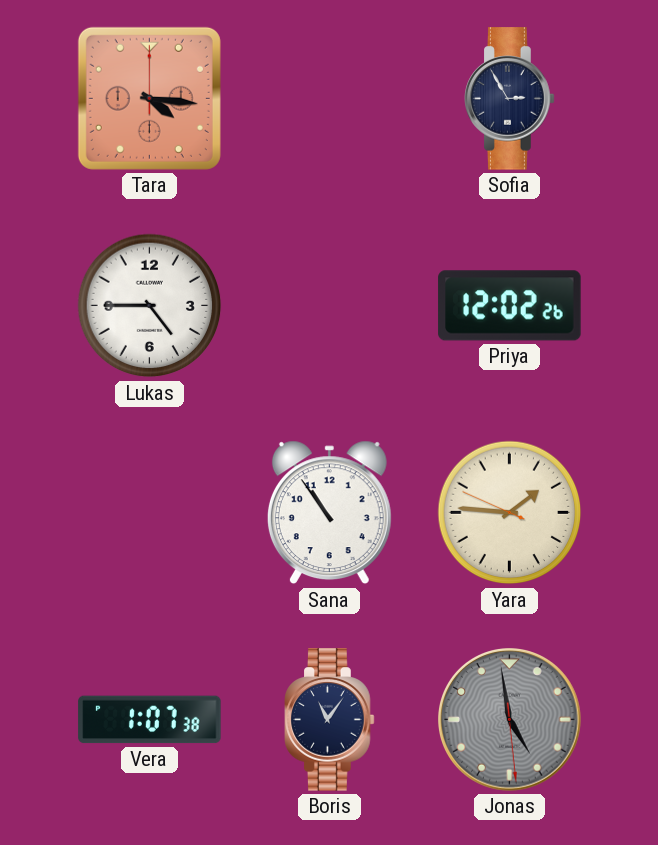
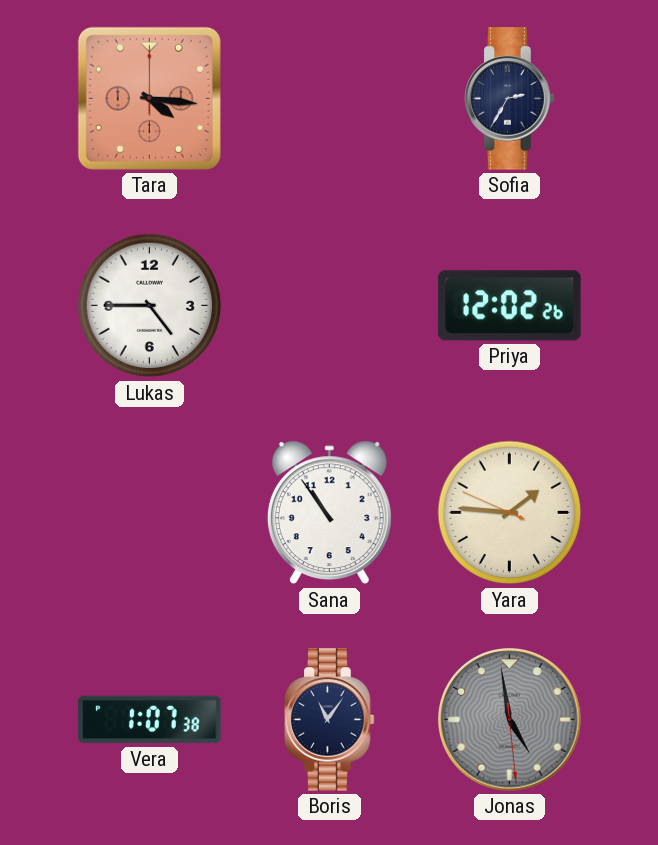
Sofia: 2:55 -> 2:35
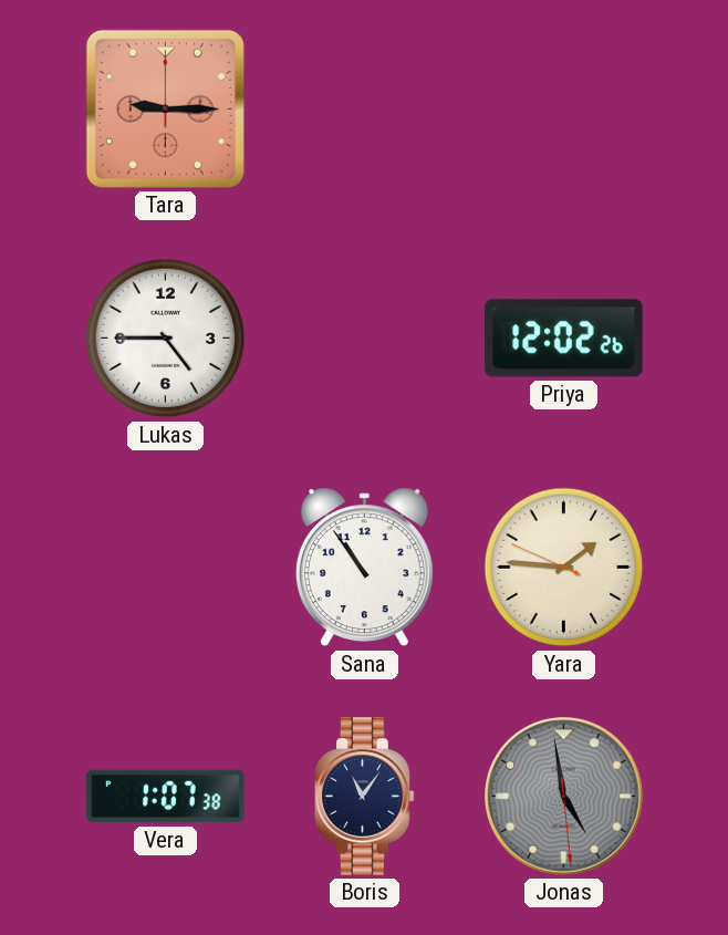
Tara: 4:16 -> 9:15
Sofia: 2:35 -> none
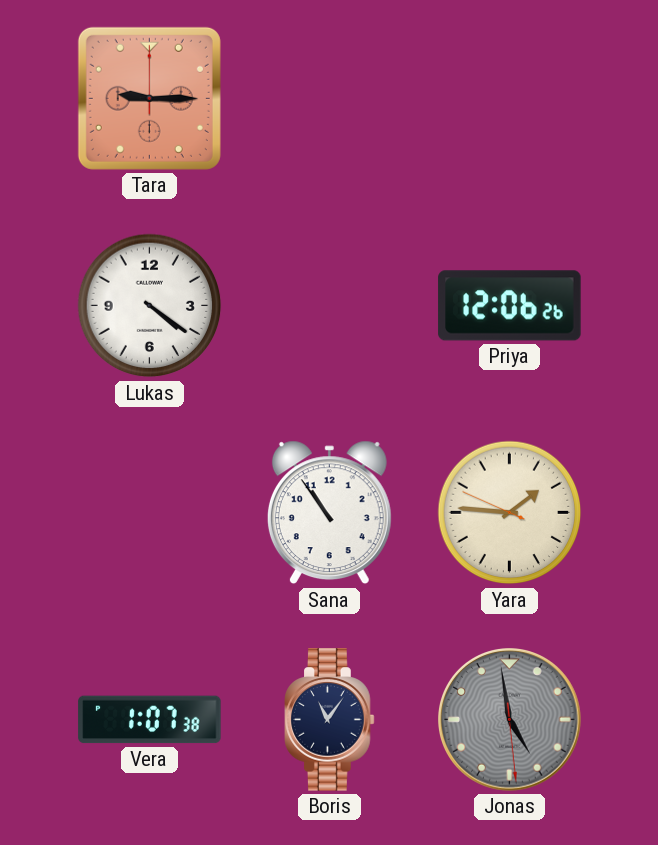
Lukas: 4:45 -> 4:21
Priya: 12:02 -> 12:06
